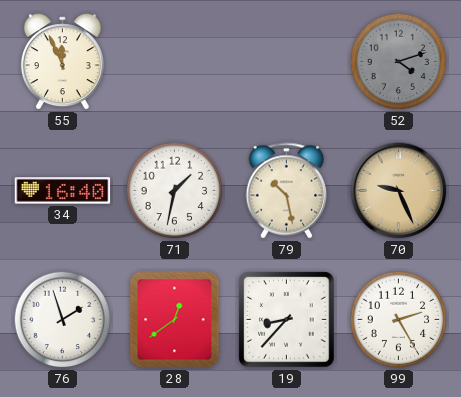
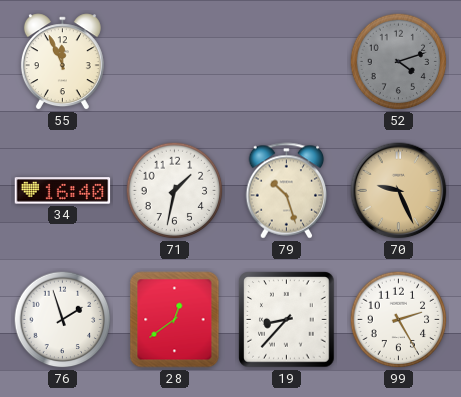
79: 10:28 -> 10:27
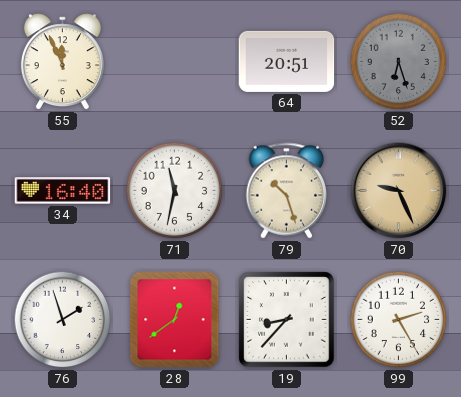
64: none -> 20:51
52: 4:12 -> 6:27
71: 1:32 -> 11:32
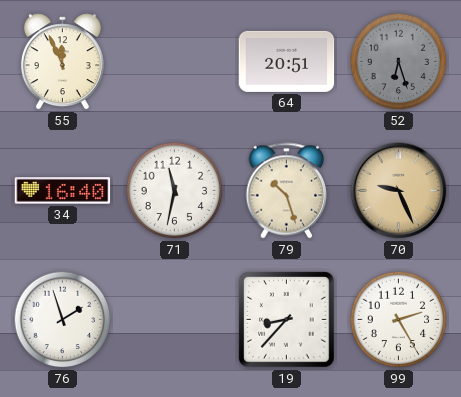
28: 12:39 -> none
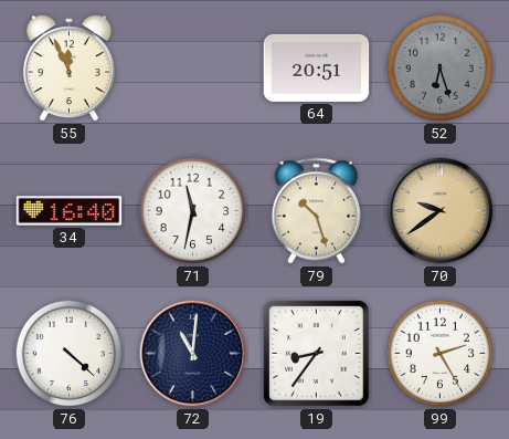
70: 9:26 -> 9:39
76: 1:57 -> 4:22
72: none -> 11:01
19: 8:37 -> 8:36
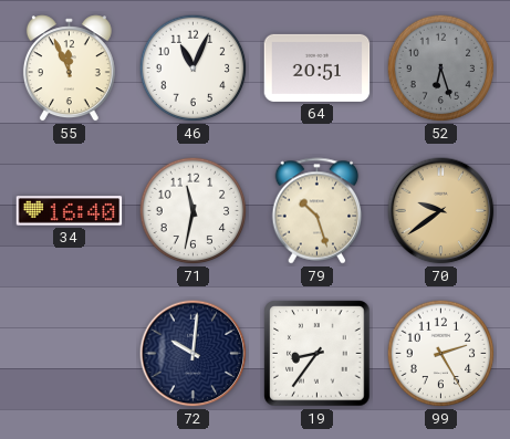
46: none -> 11:04
76: 4:22 -> none
72: 11:01 -> 10:01
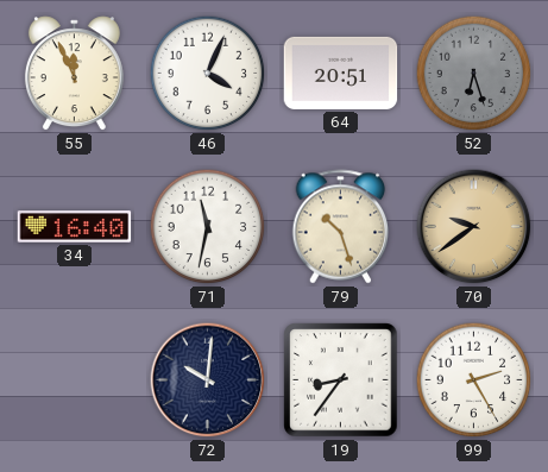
46: 11:04 -> 4:04
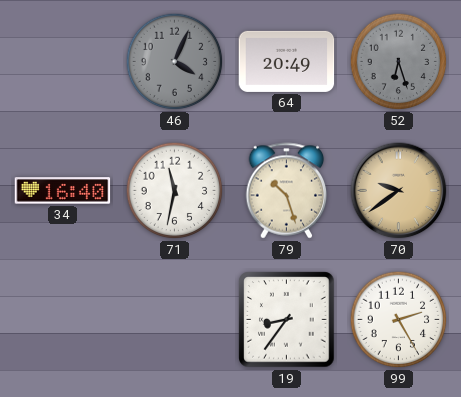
55: 11:56 -> none
46 dial: white -> grey
64: 20:51 -> 20:49
72: 10:01 -> none
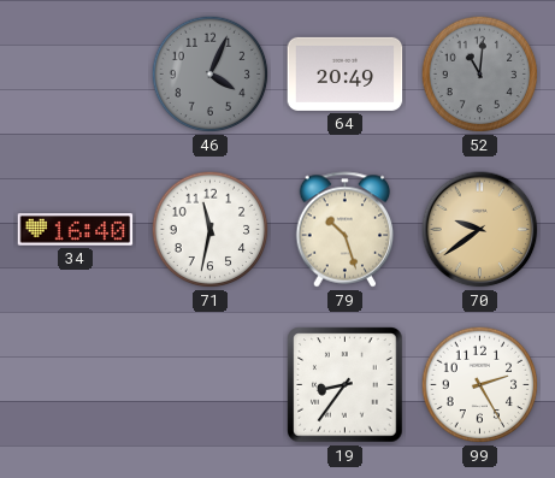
52: 6:27 -> 11:01
